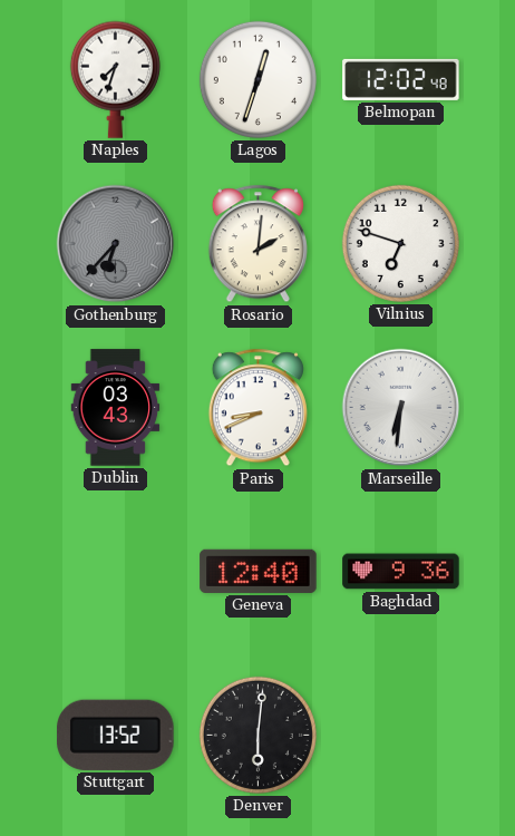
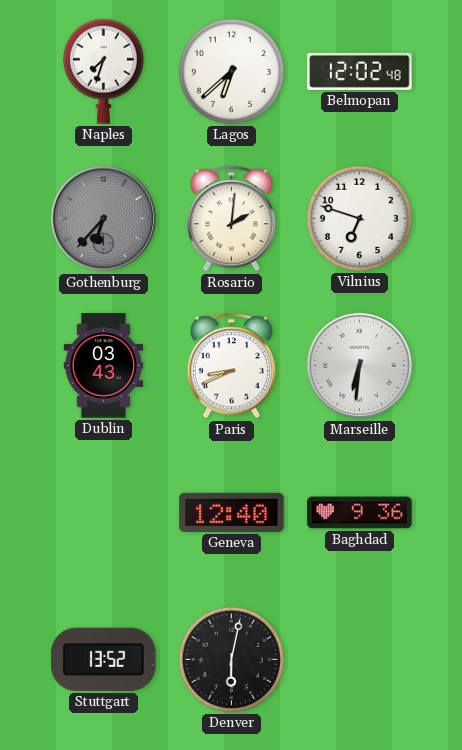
Lagos: 12:33 -> 6:38
Denver: 6:01 -> 6:02
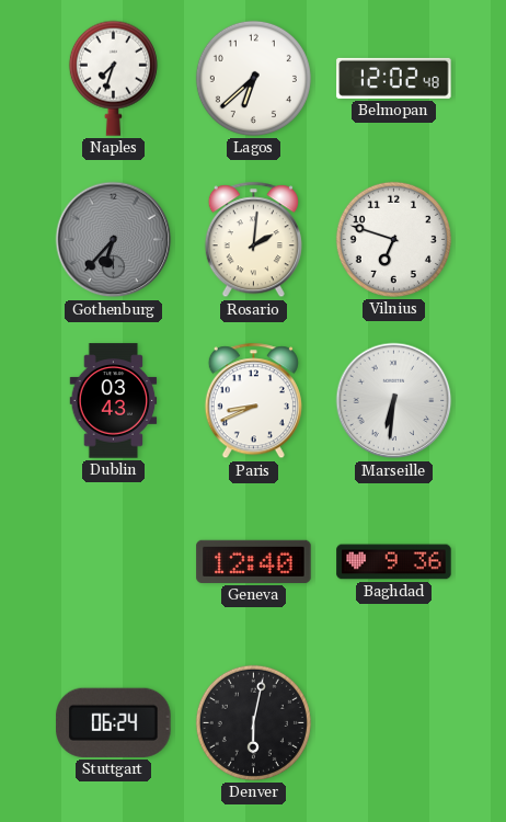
Stuttgart: 13:52 -> 06:24
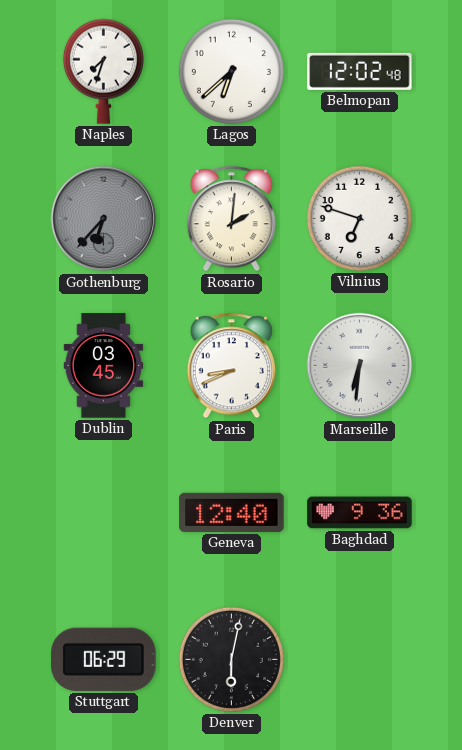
Dublin: 03:43 -> 03:45
Stuttgart: 06:24 -> 06:29
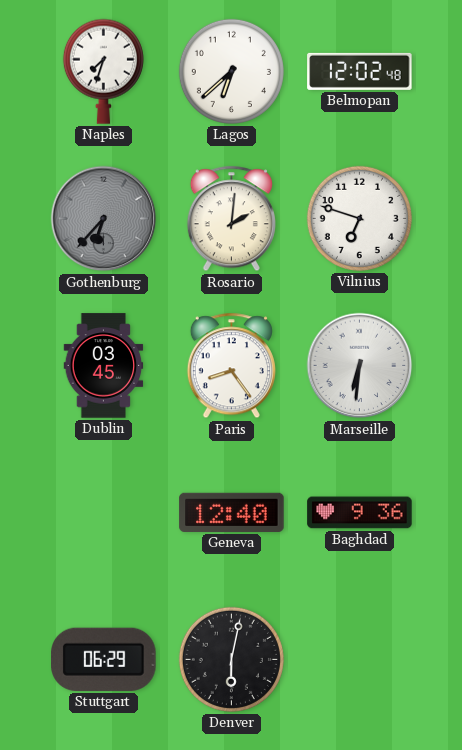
Paris: 8:41 -> 8:24
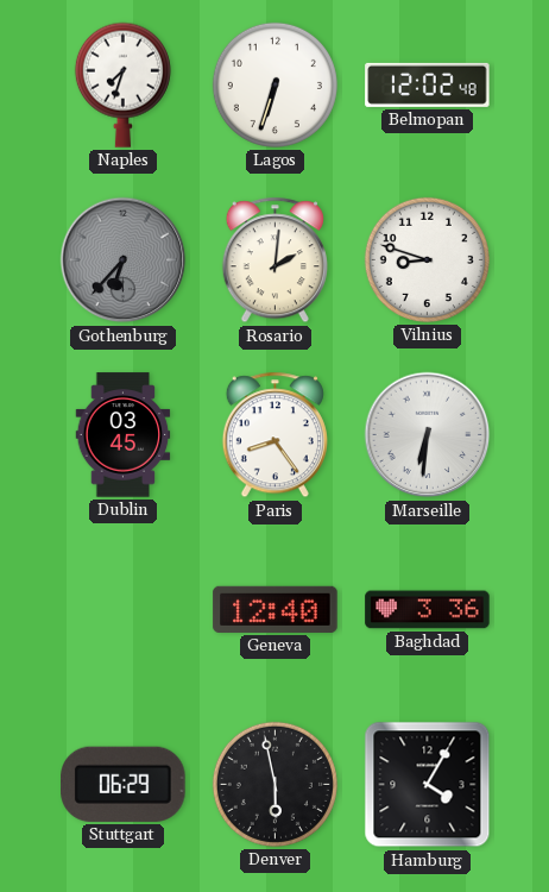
Lagos: 6:38 -> 6:33
Vilnius: 6:48 -> 8:48
Baghdad: 9:36 -> 3:36
Denver: 6:02 -> 5:58
Hamburg: none -> 4:05
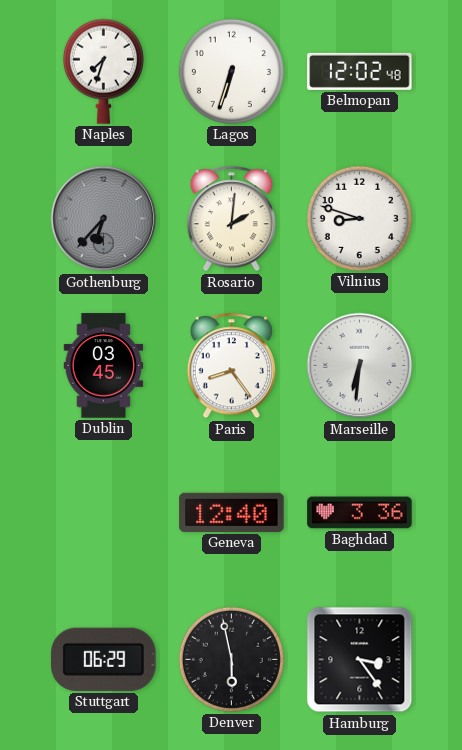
Hamburg: 4:05 -> 3:24
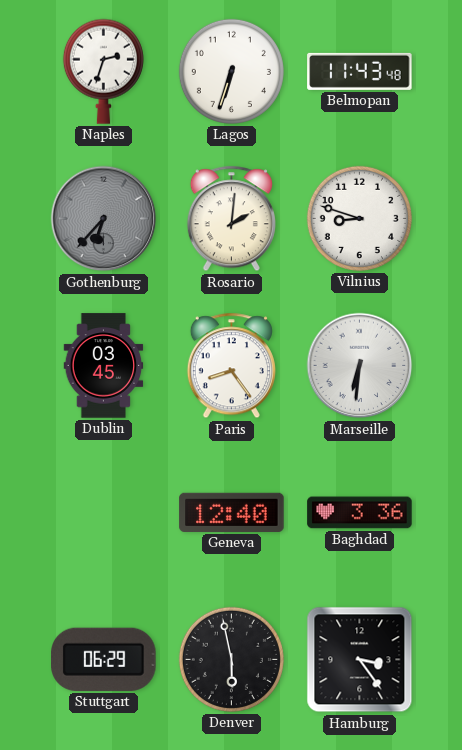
Naples: 7:33 -> 2:33
Belmopan: 12:02 -> 11:43
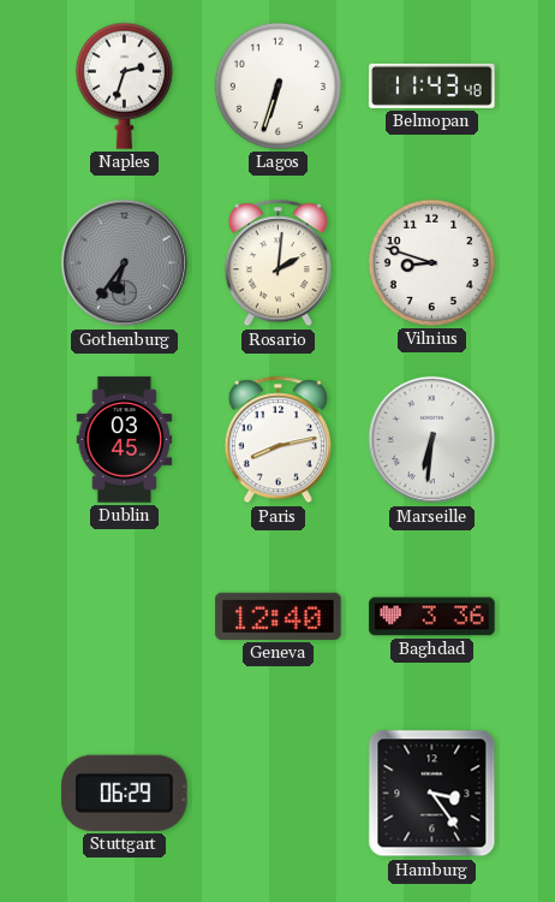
Gothenburg: 6:37 -> 6:36
Paris: 8:24 -> 8:13
Denver: 5:58 -> none
